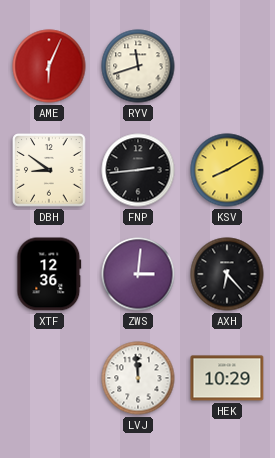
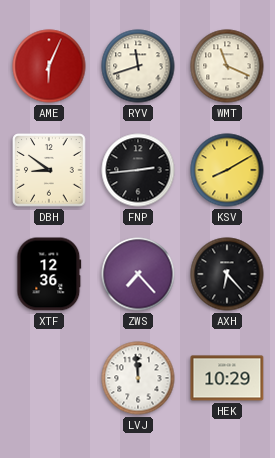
WMT: none -> 11:19
ZWS: 3:01 -> 7:23
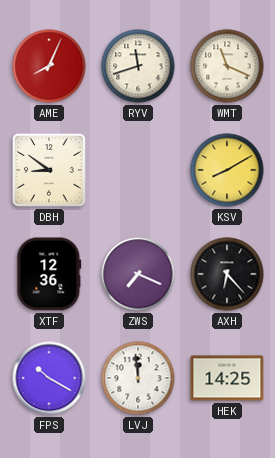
AME: 6:04 -> 8:04
FNP: 2:44 -> none
ZWS: 7:23 -> 7:19
FPS: none -> 10:20
HEK: 10:29 -> 14:25
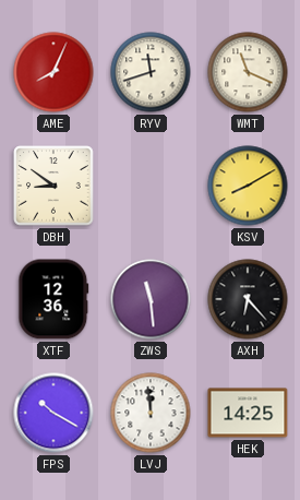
ZWS: 7:19 -> 11:29
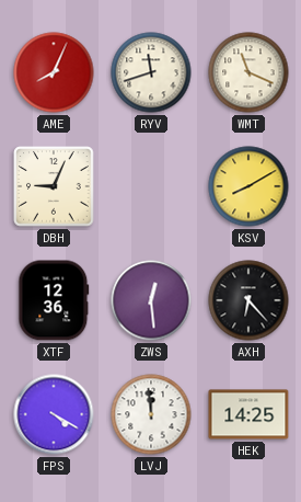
DBH: 8:51 -> 9:04
ZWS: 11:29 -> 12:29
FPS: 10:20 -> 4:20
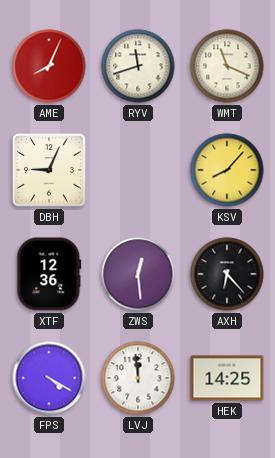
KSV: 8:10 -> 8:07
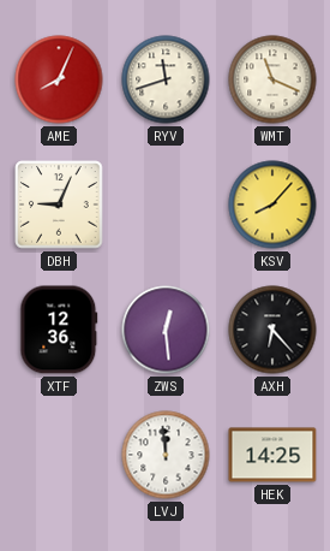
FPS: 4:20 -> none
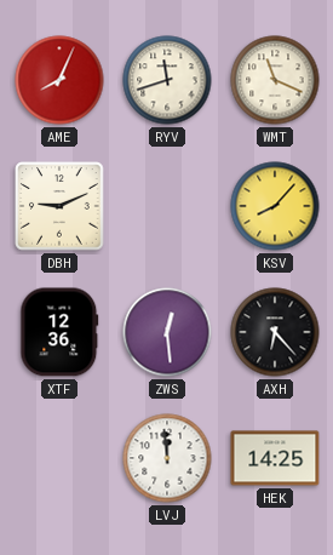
DBH: 9:04 -> 9:11
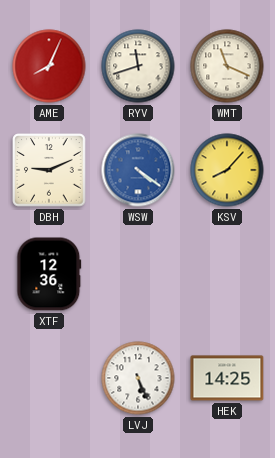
WSW: none -> 4:21
ZWS: 12:29 -> none
AXH: 6:23 -> none
LVJ: 11:59 -> 5:26
